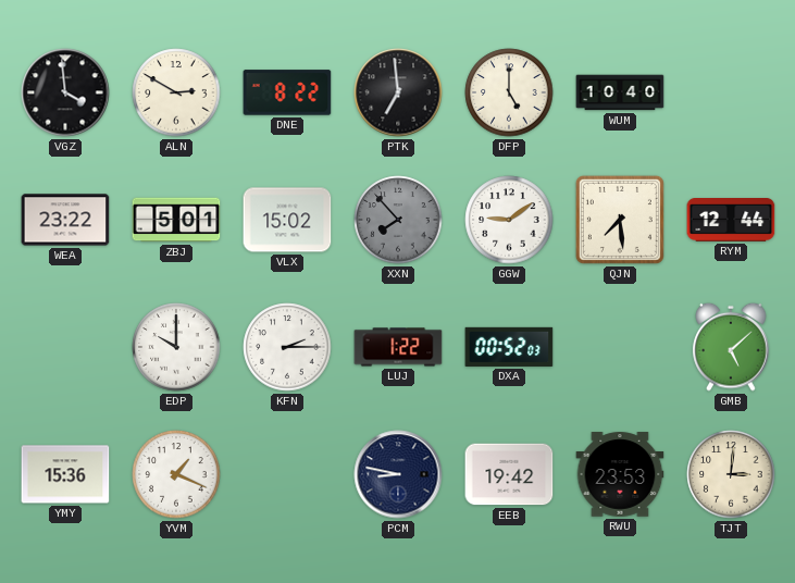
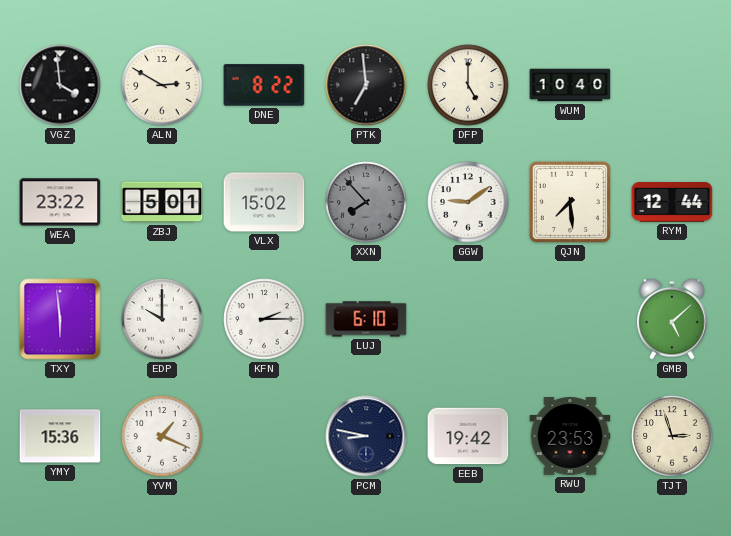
TXY: none -> 5:59
LUJ: 1:22 -> 6:10
DXA: 00:52 -> none
TJT: 3:01 -> 2:57
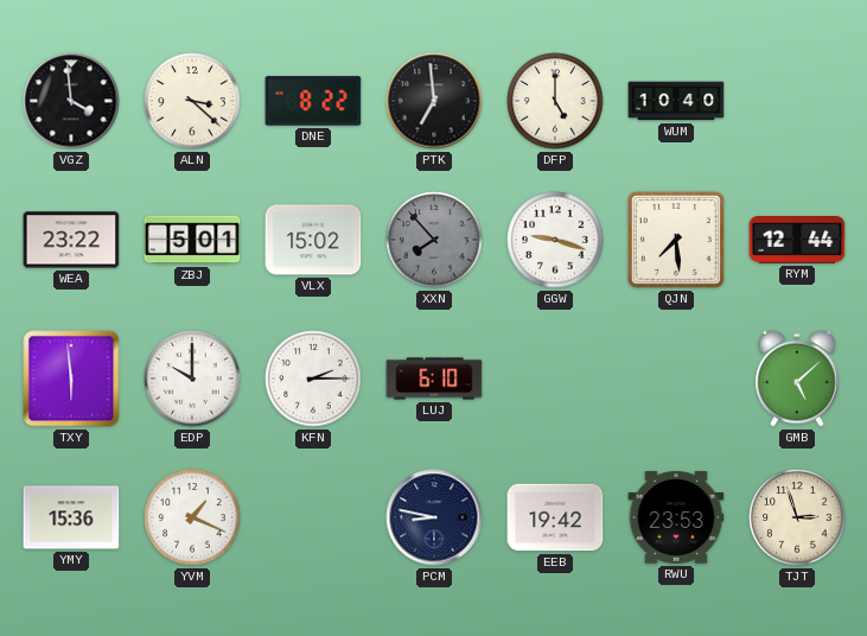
ALN: 2:50 -> 3:22
GGW: 9:09 -> 9:18
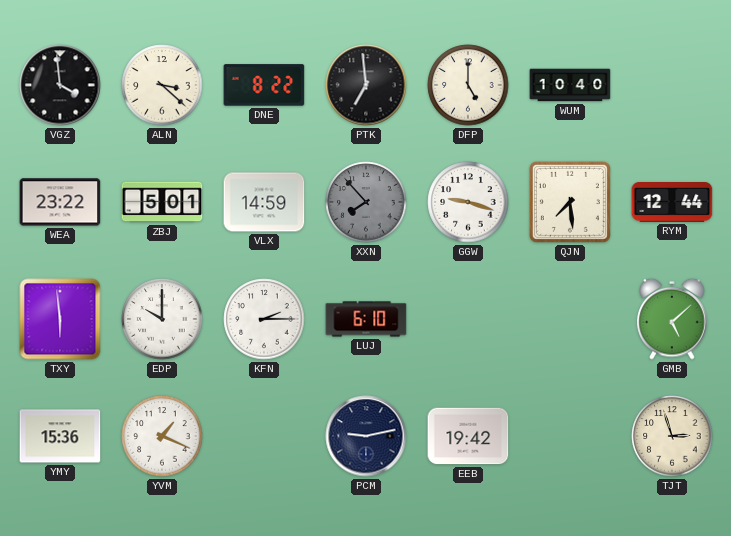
VLX: 15:02 -> 14:59
PCM: 8:47 -> 9:13
RWU: 23:53 -> none
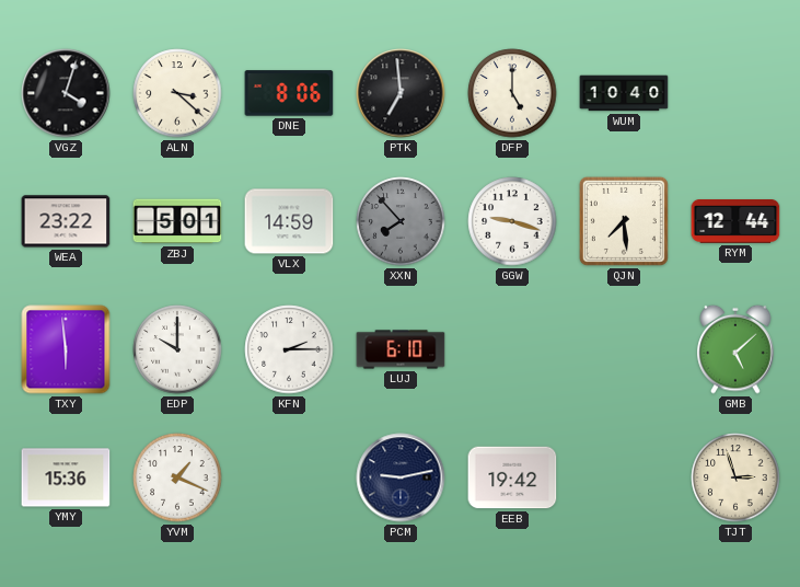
VGZ: 3:59 -> 4:03
DNE: 8:22 -> 8:06
